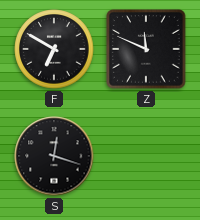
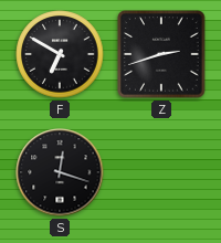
Z: 11:49 -> 2:42
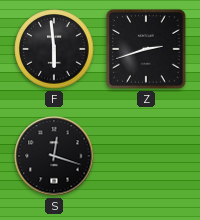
F: 6:50 -> 5:59
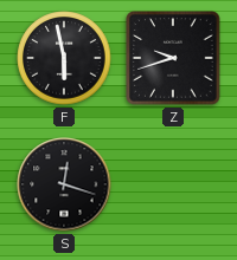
F: 5:59 -> 5:58
Z: 2:42 -> 9:42
